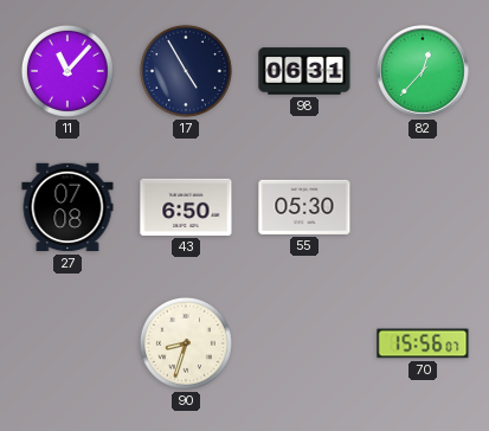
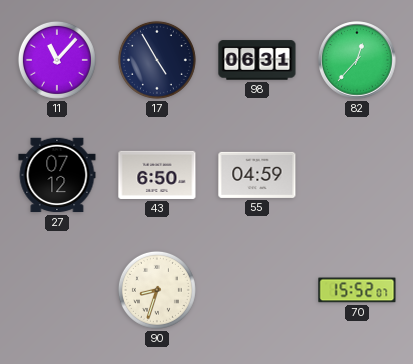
27: 07:08 -> 07:12
55: 05:30 -> 04:59
70: 15:56 -> 15:52
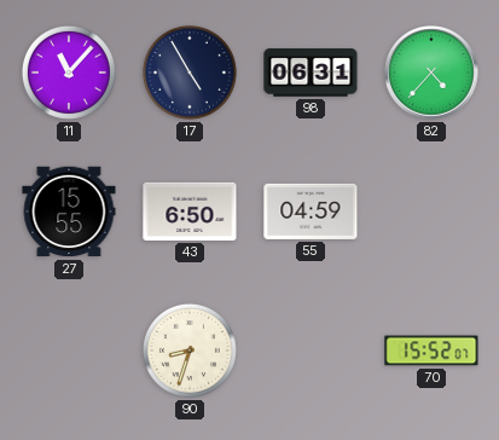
82: 12:37 -> 4:37
27: 07:12 -> 15:55
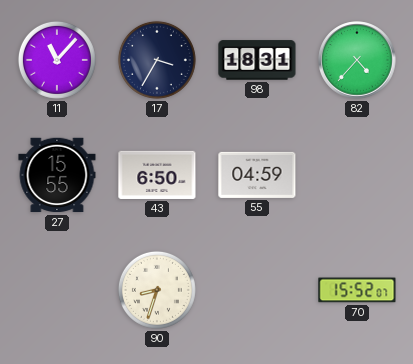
17: 4:55 -> 3:35
98: 06:31 -> 18:31
